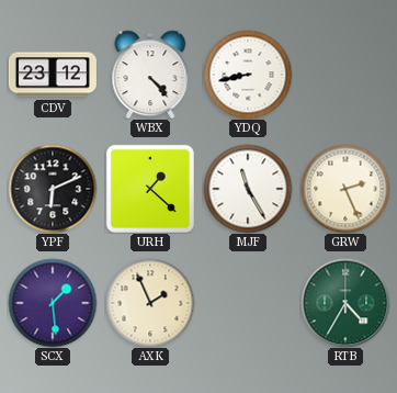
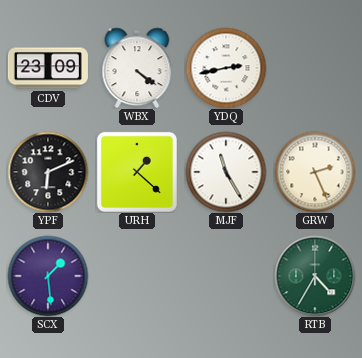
CDV: 23:12 -> 23:09
WBX: 4:23 -> 4:21
YDQ: 8:43 -> 2:43
AXK: 1:56 -> none
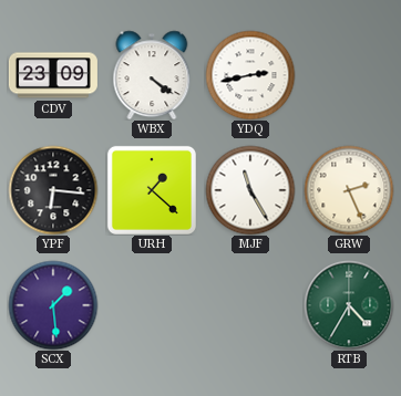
YPF: 6:11 -> 6:16
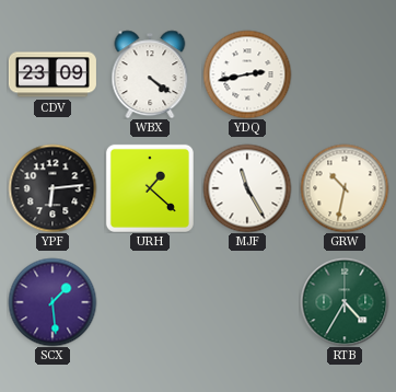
YPF: 6:16 -> 6:14
GRW: 2:26 -> 10:32
